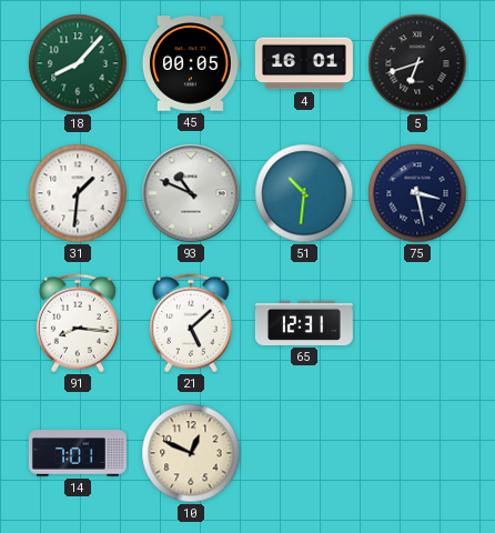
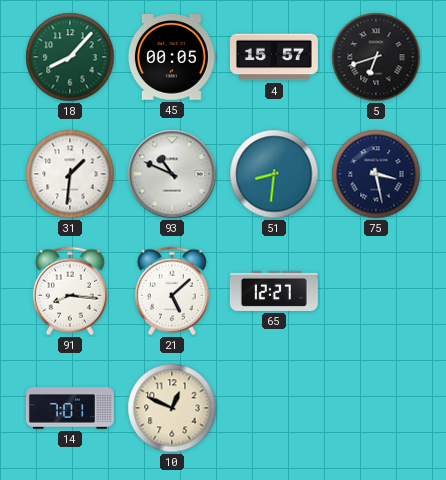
4: 16:01 -> 15:57
51: 10:31 -> 8:31
65: 12:31 -> 12:27
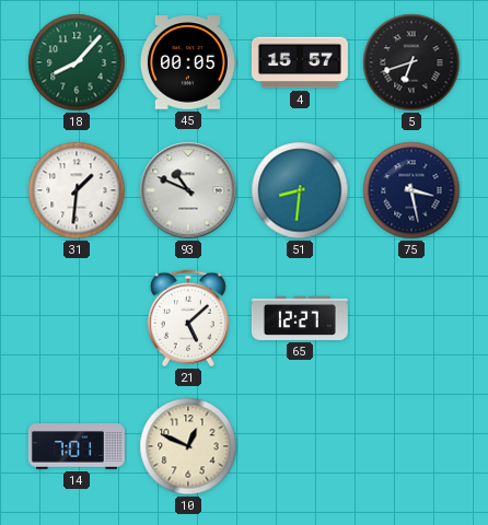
91: 8:16 -> none
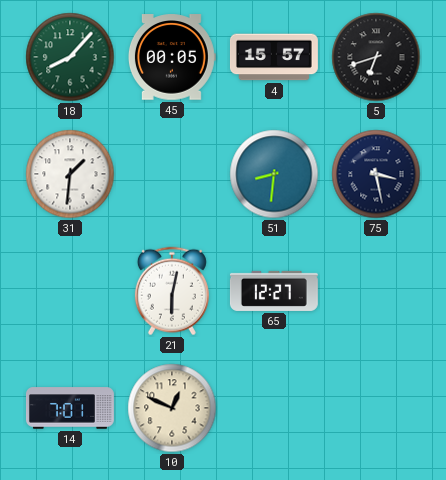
93: 10:49 -> none
21: 5:08 -> 6:02
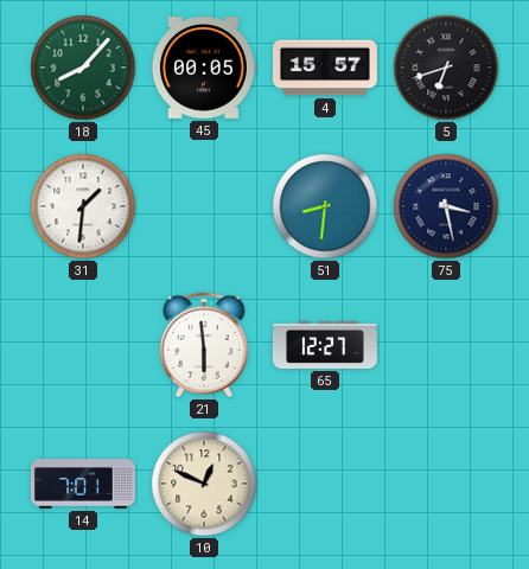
21: 6:02 -> 5:59
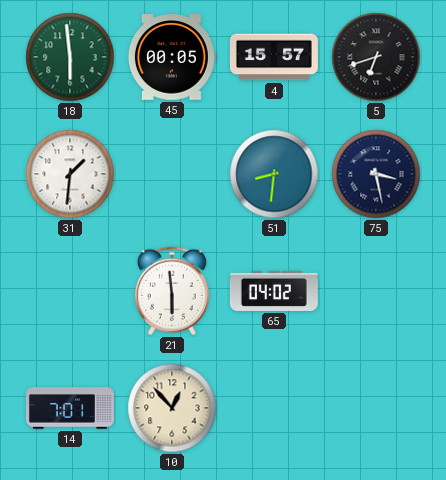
18: 8:07 -> 5:59
65: 12:27 -> 04:02
10: 12:49 -> 12:53
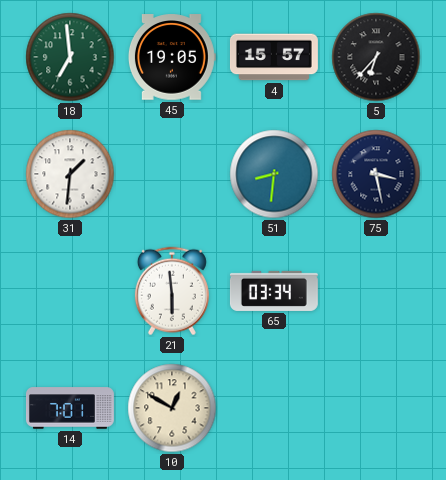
18: 5:59 -> 6:59
45: 00:05 -> 19:05
5: 6:42 -> 6:37
65: 04:02 -> 03:34
10: 12:53 -> 12:50
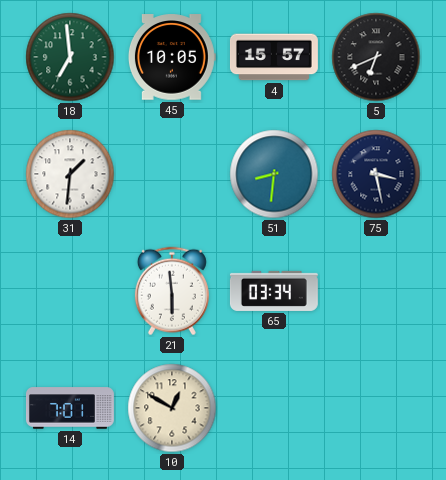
45: 19:05 -> 10:05
5: 6:37 -> 6:41
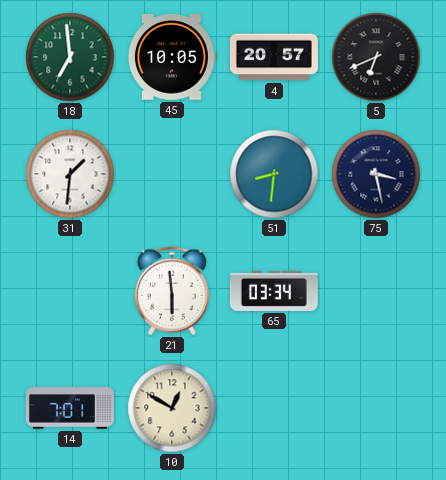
4: 15:57 -> 20:57
